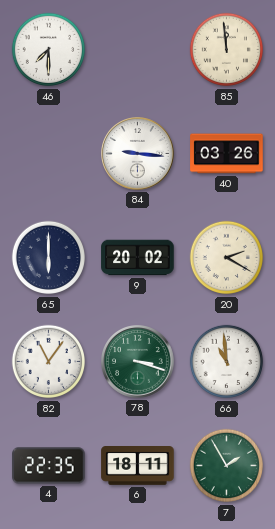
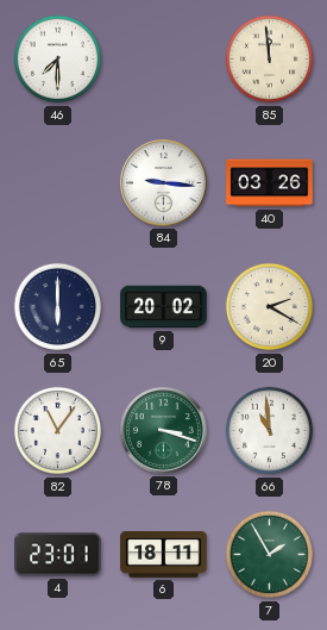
4: 22:35 -> 23:01
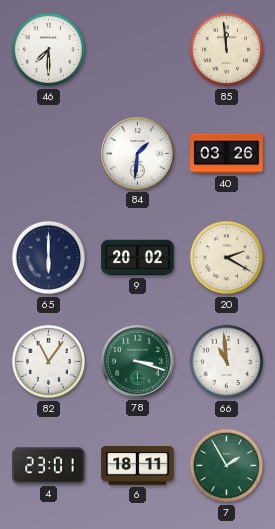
84: 9:16 -> 1:31
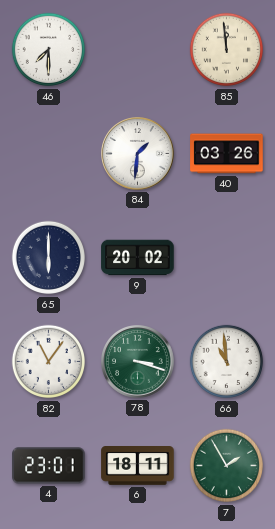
20: 2:20 -> none
